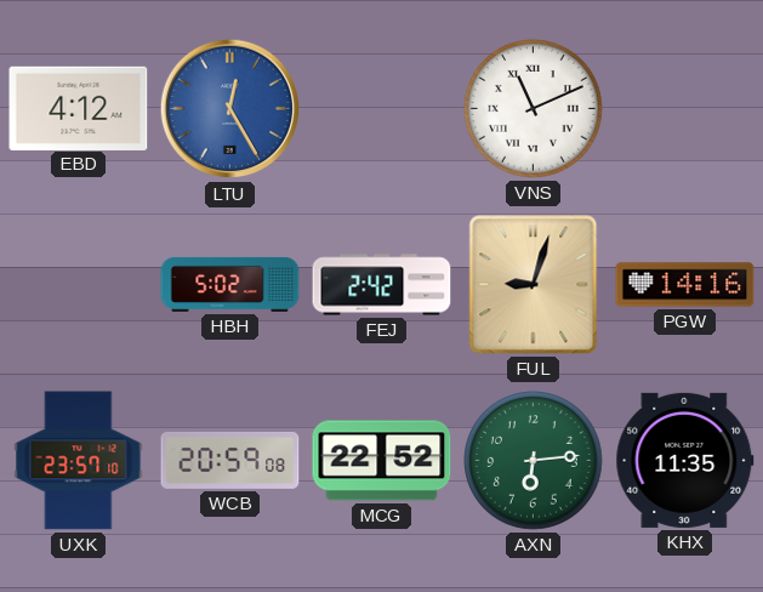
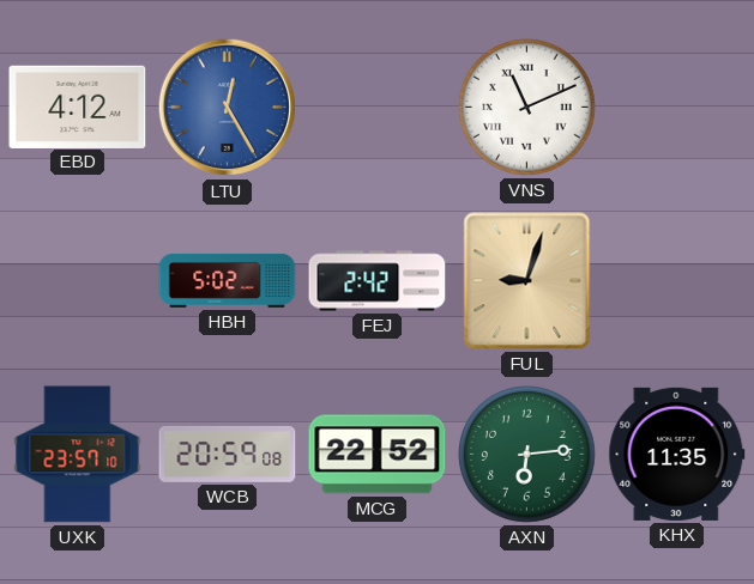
PGW: 14:16 -> none
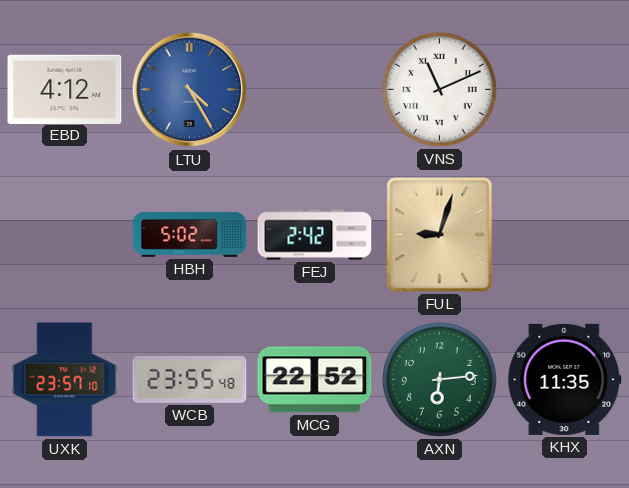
LTU: 12:25 -> 4:25
WCB: 20:59 -> 23:55
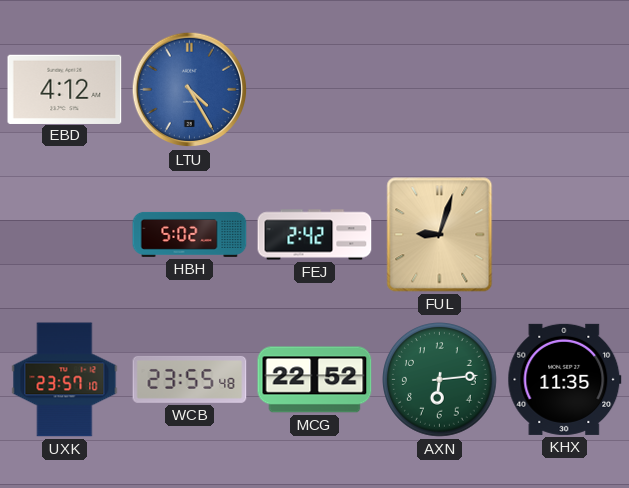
VNS: 11:11 -> none
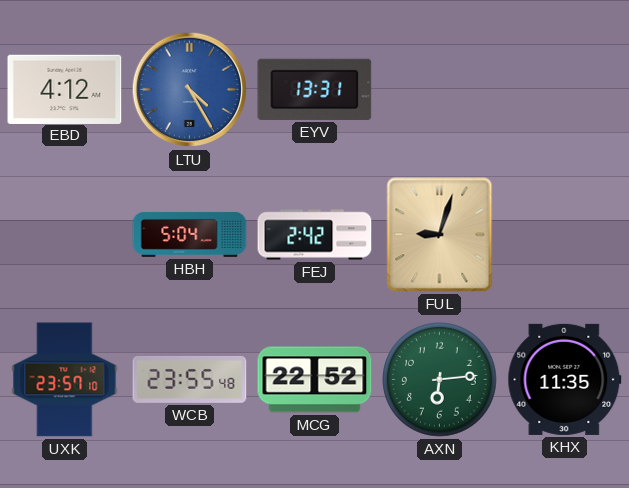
EYV: none -> 13:31
HBH: 5:02 -> 5:04
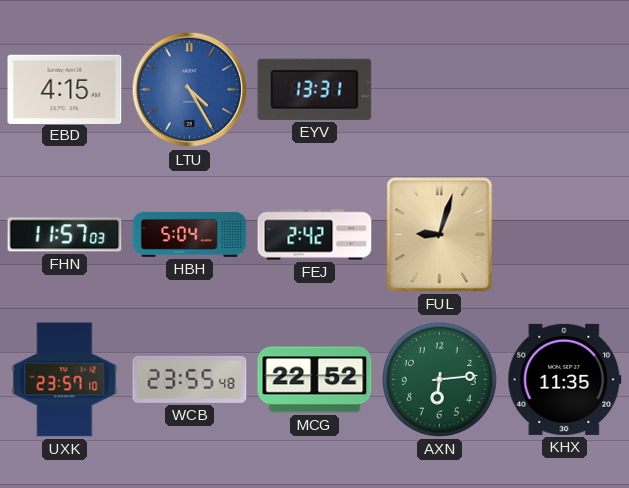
EBD: 4:12 -> 4:15
FHN: none -> 11:57
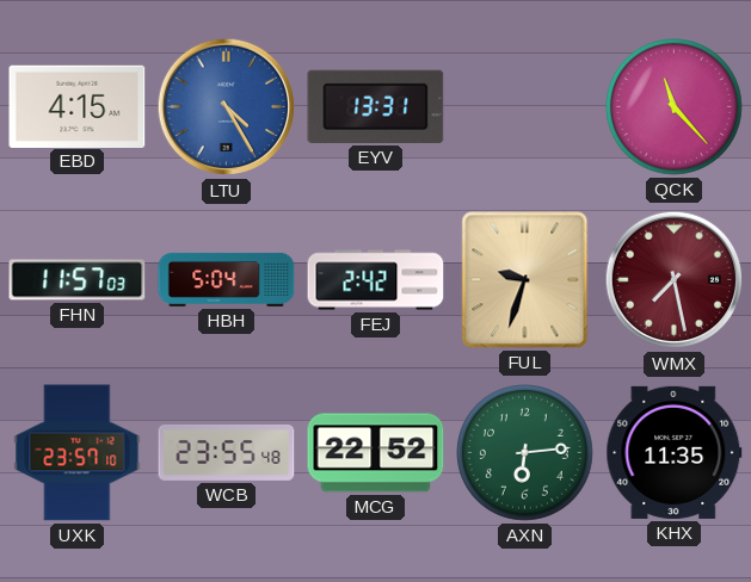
QCK: none -> 11:23
FUL: 9:03 -> 9:33
WMX: none -> 7:28
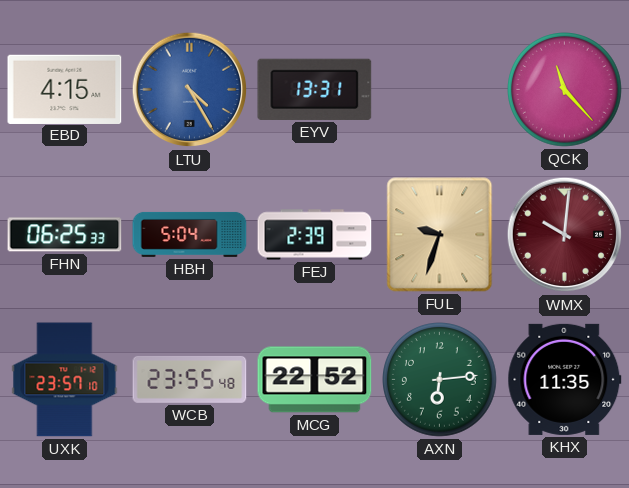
FHN: 11:57 -> 06:25
FEJ: 2:42 -> 2:39
WMX: 7:28 -> 10:01
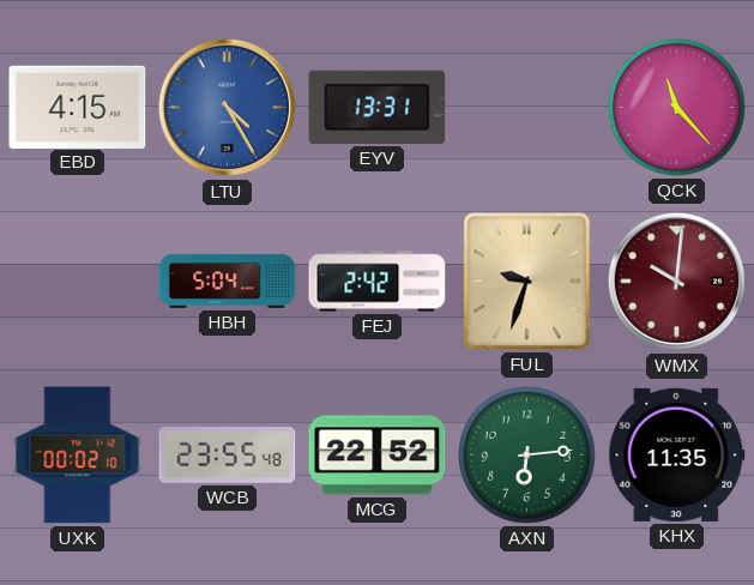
FHN: 06:25 -> none
FEJ: 2:39 -> 2:42
UXK: 23:57 -> 00:02
